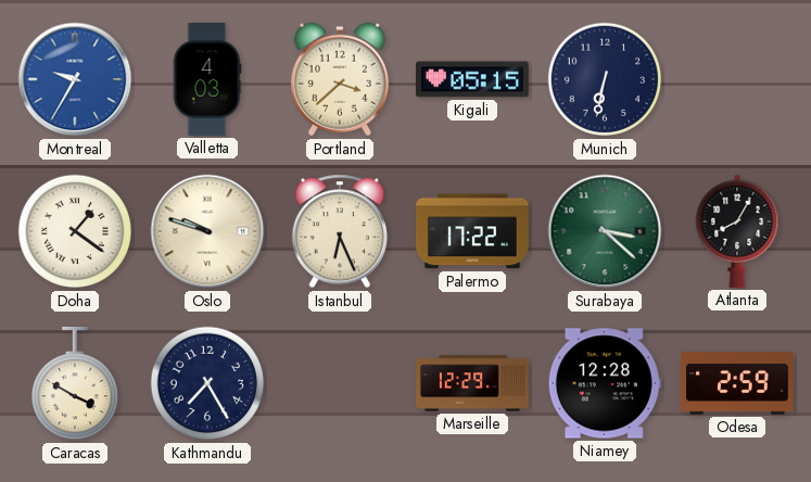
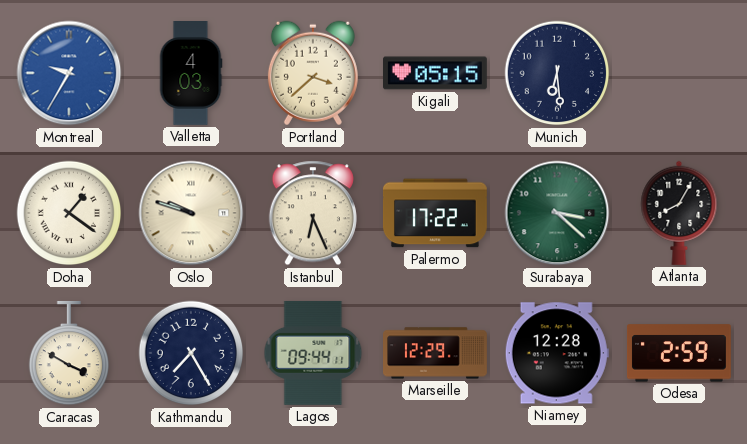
Munich: 6:32 -> 6:29
Lagos: none -> 09:44
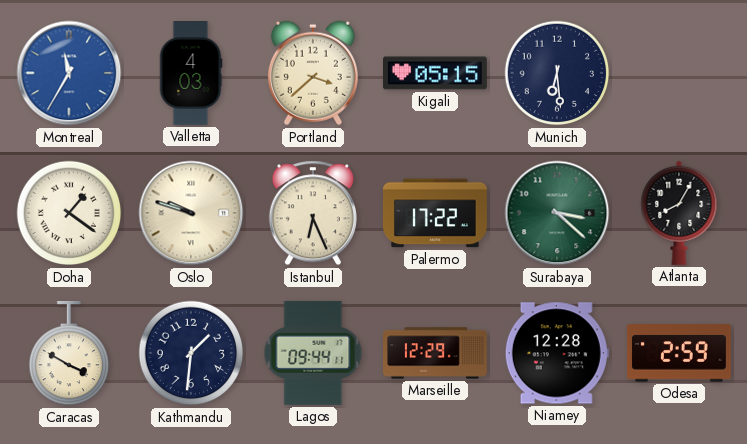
Montreal: 9:35 -> 11:35
Kathmandu: 7:25 -> 1:31
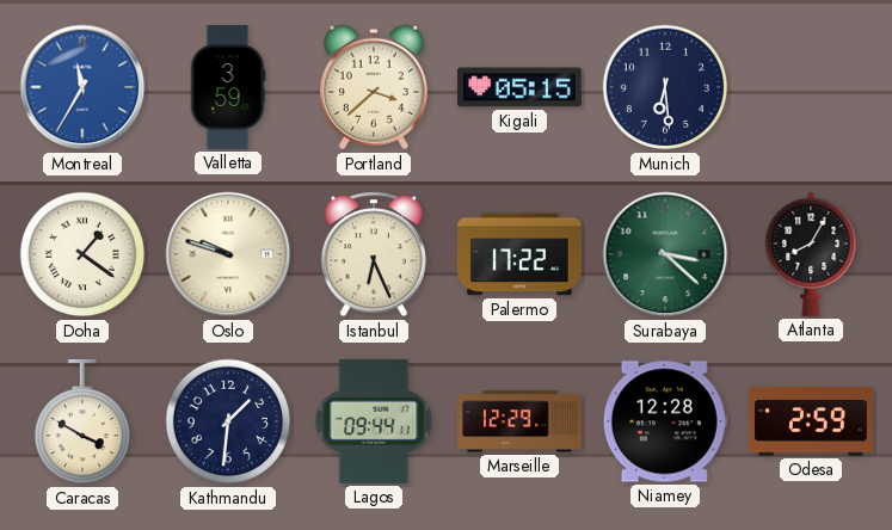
Valletta: 4:03 -> 3:59
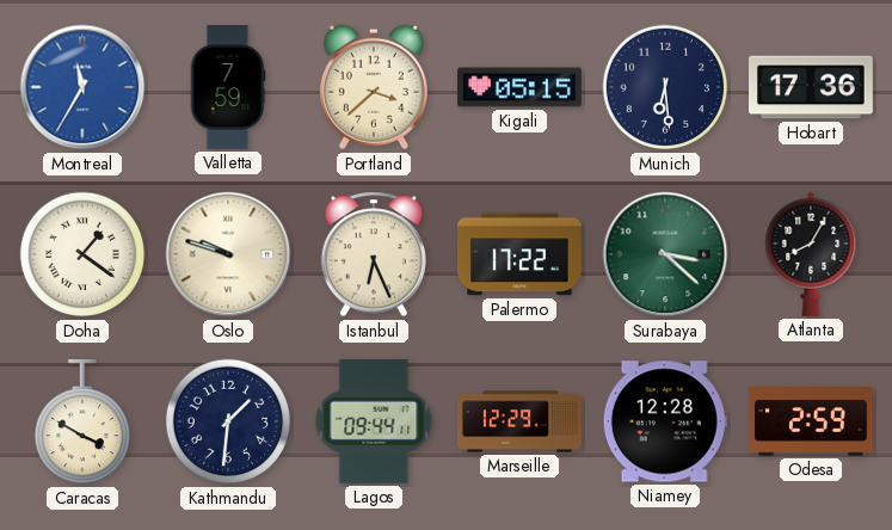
Valletta: 3:59 -> 7:59
Hobart: none -> 17:36
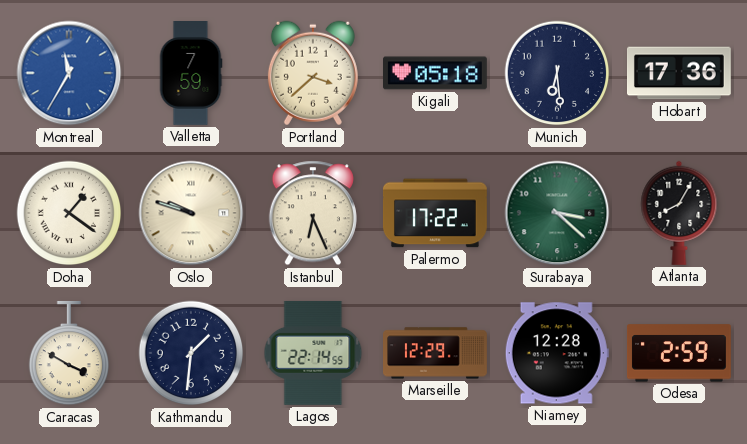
Kigali: 05:15 -> 05:18
Lagos: 09:44 -> 22:14
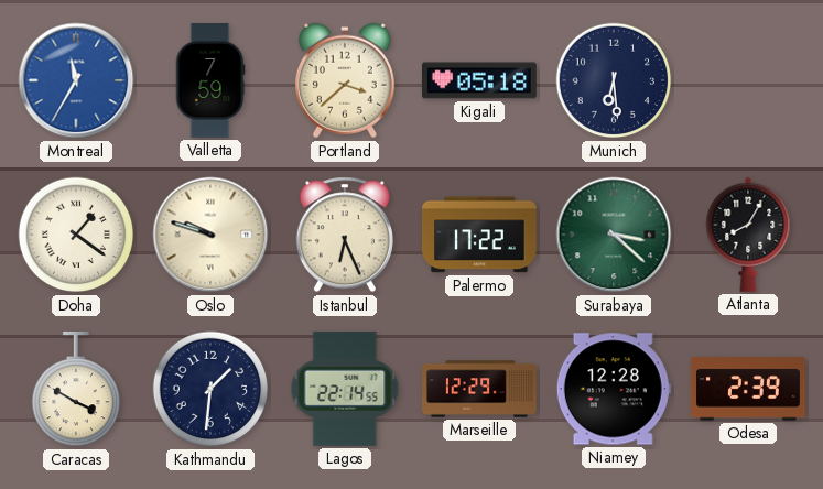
Hobart: 17:36 -> none
Odesa: 2:59 -> 2:39
